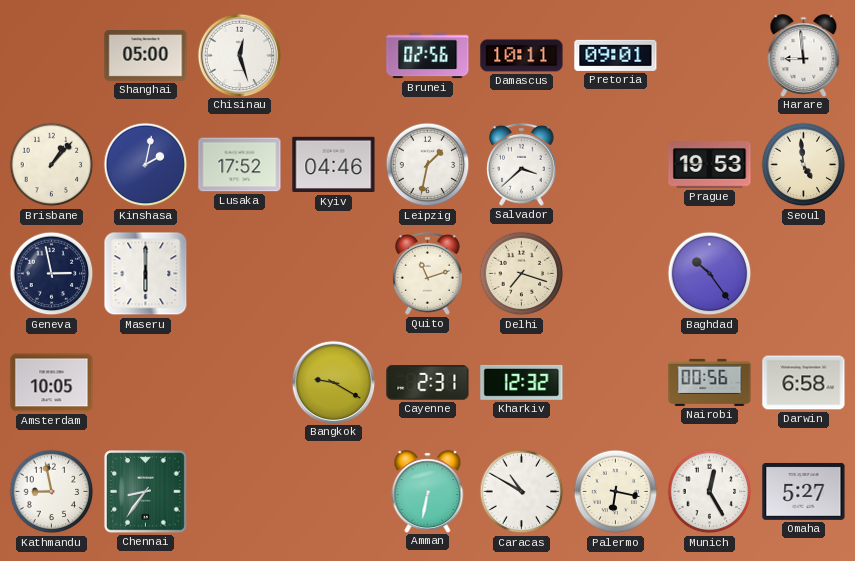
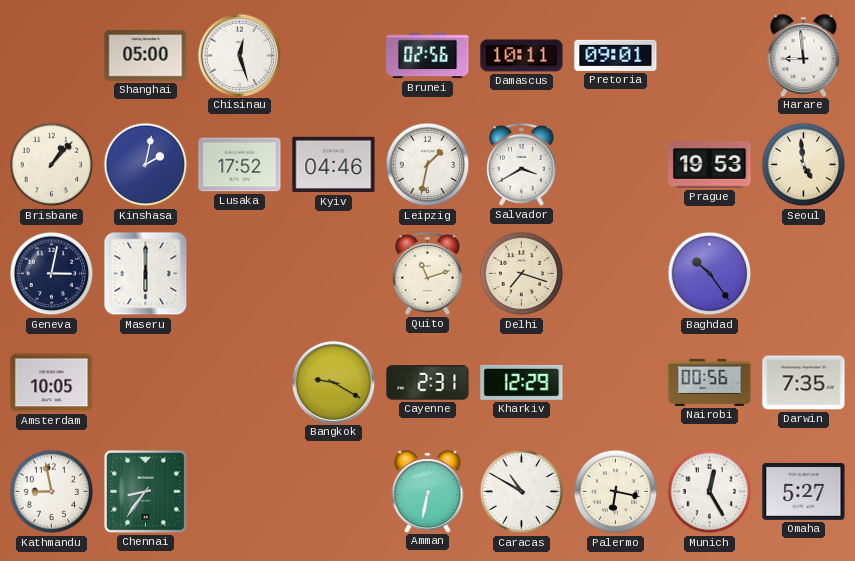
Salvador: 3:38 -> 3:40
Geneva: 2:58 -> 3:02
Kharkiv: 12:32 -> 12:29
Darwin: 6:58 -> 7:35
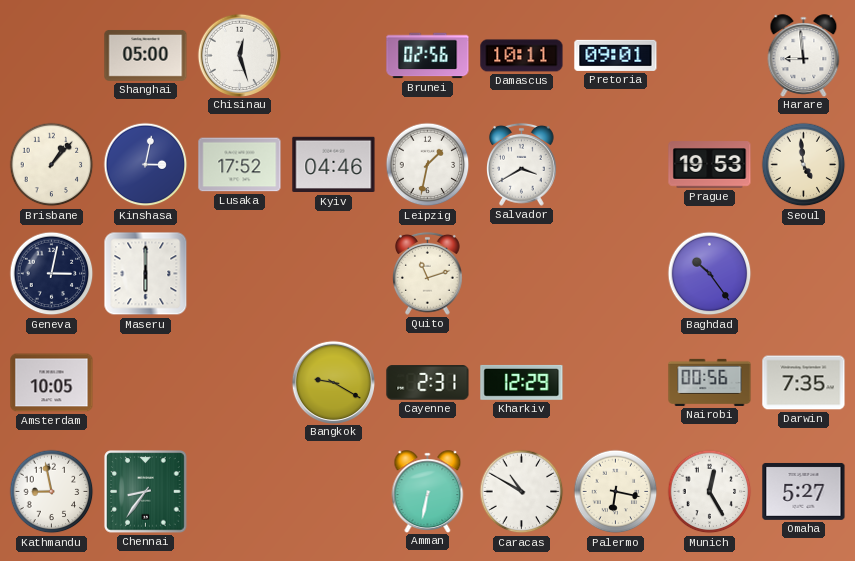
Kinshasa: 2:02 -> 3:02
Delhi: 7:18 -> none
